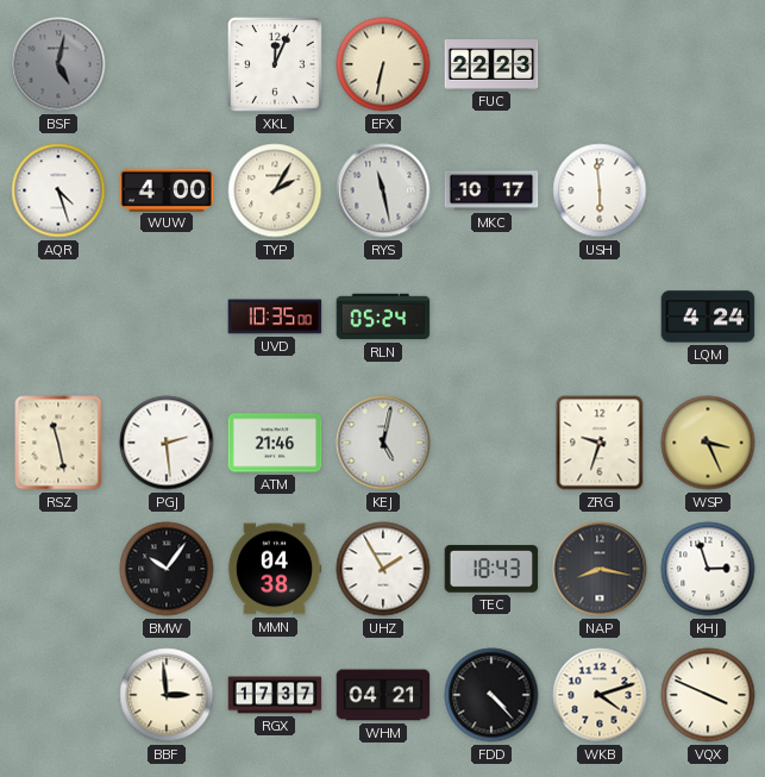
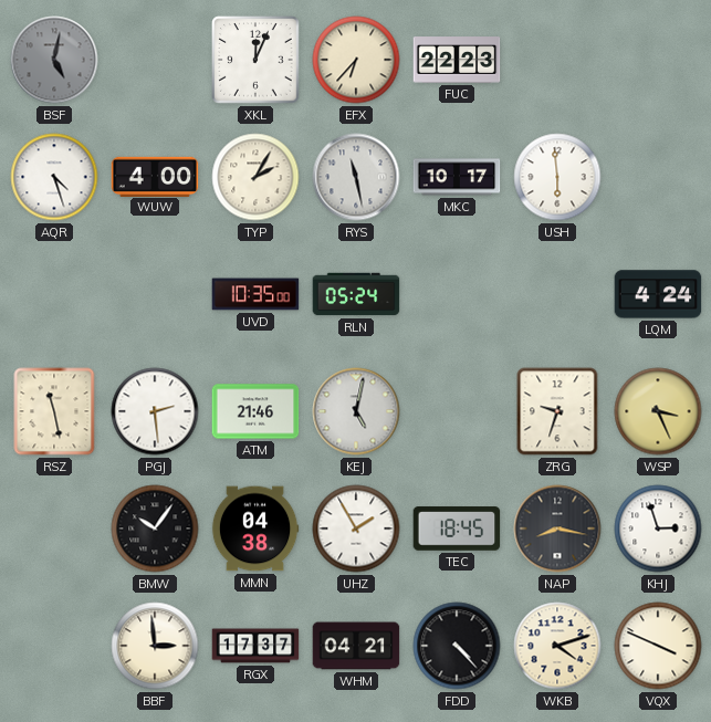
EFX: 6:32 -> 6:37
TEC: 18:43 -> 18:45
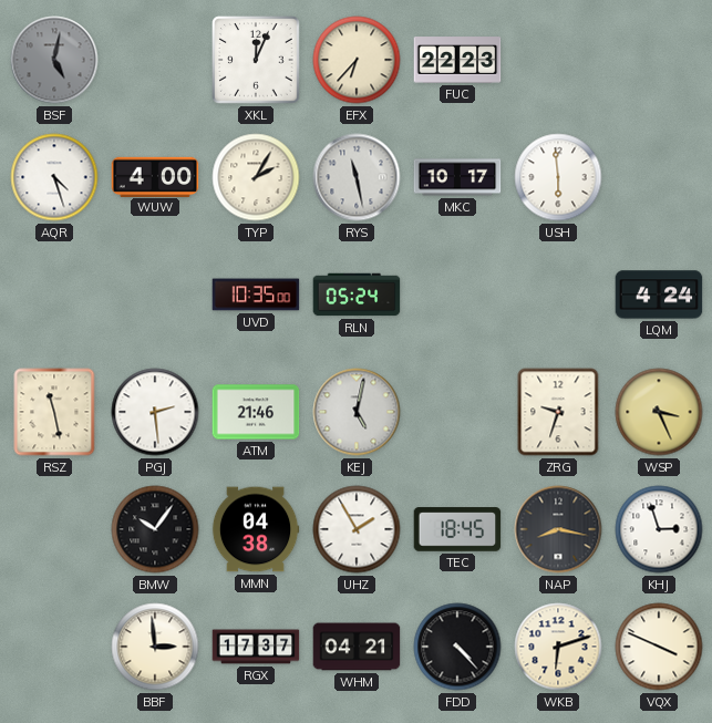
WKB: 4:12 -> 6:12
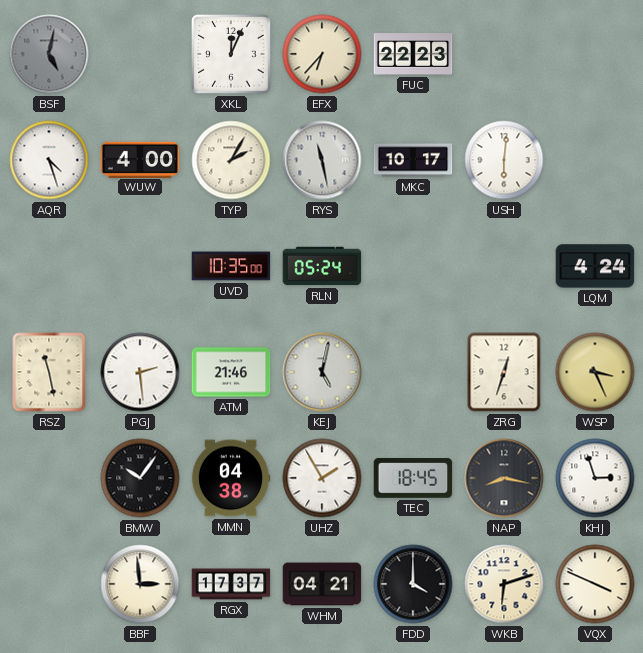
USH: 5:59 -> 6:01
ZRG: 9:33 -> 12:33
FDD: 4:23 -> 4:00
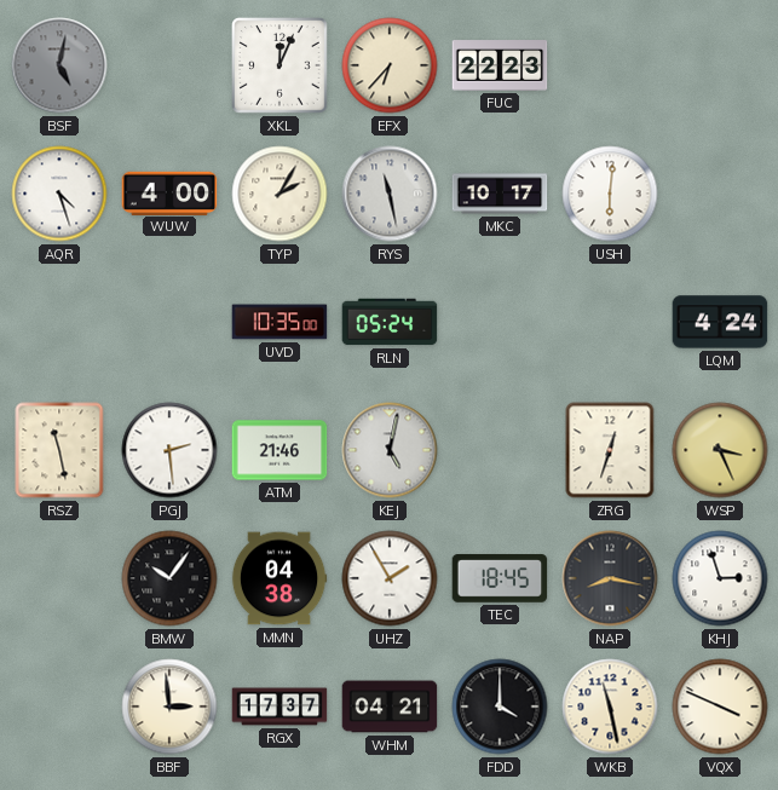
WKB: 6:12 -> 11:28
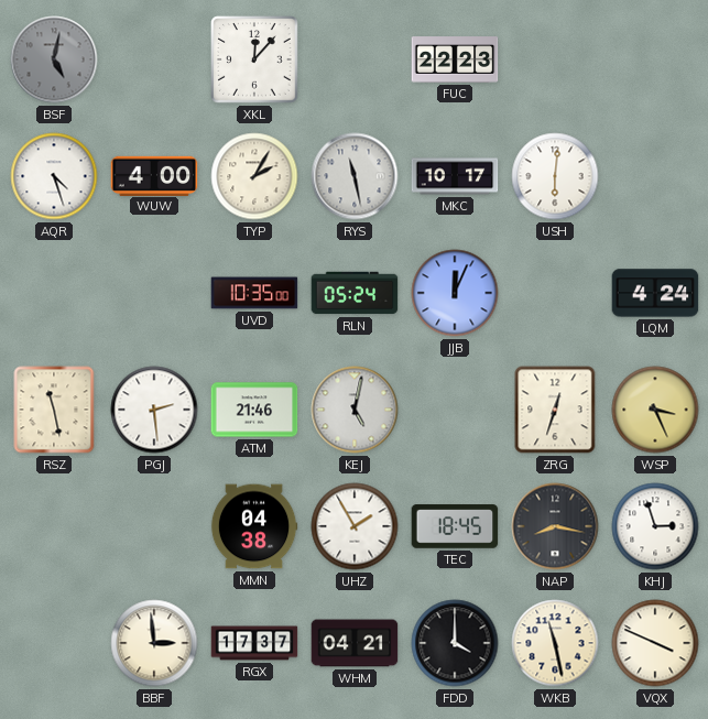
XKL: 12:04 -> 12:07
EFX: 6:37 -> none
JJB: none -> 12:04
BMW: 10:06 -> none
